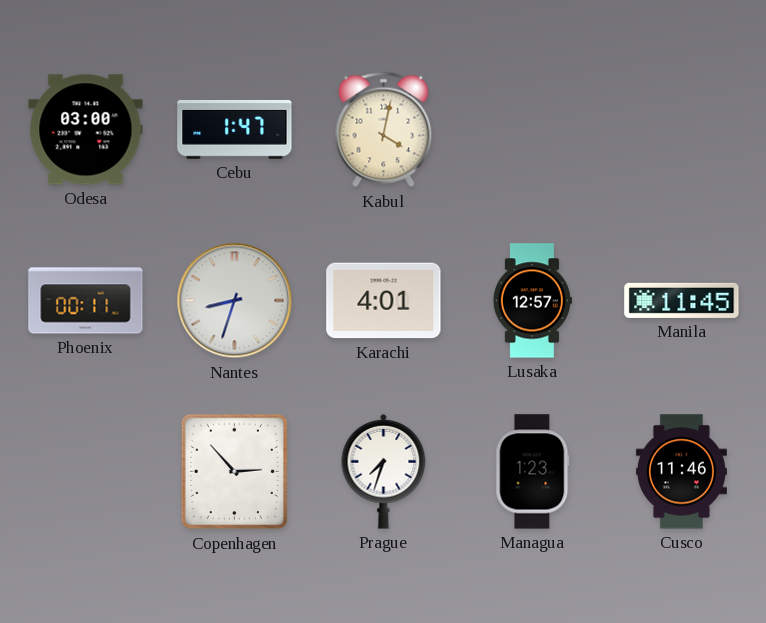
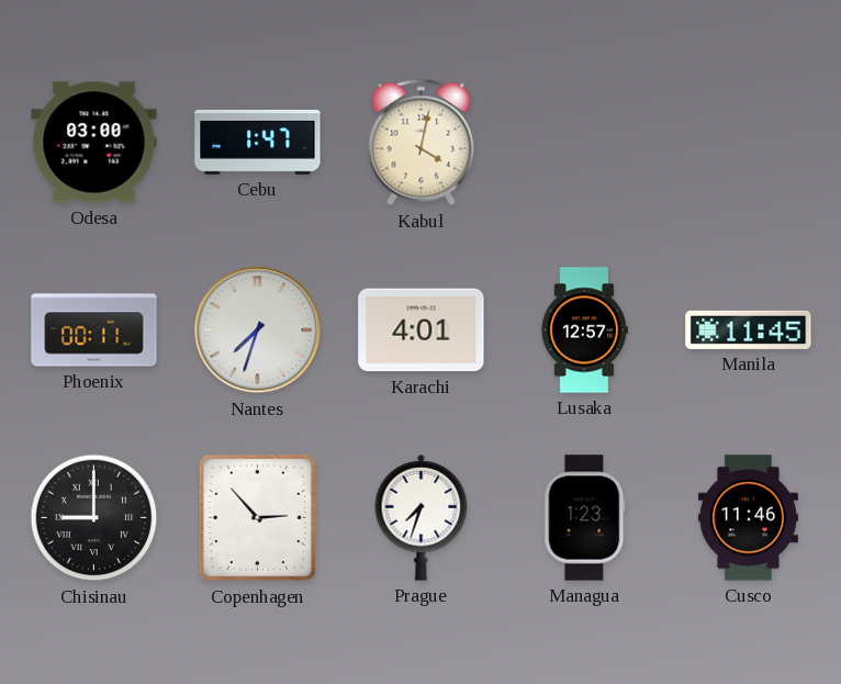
Nantes: 8:33 -> 7:33
Chisinau: none -> 9:00
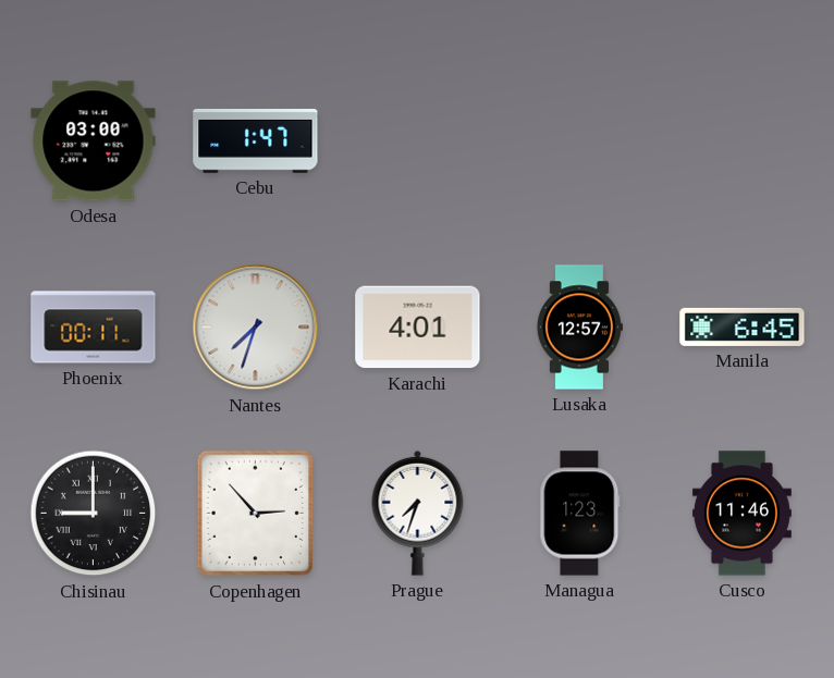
Kabul: 4:02 -> none
Manila: 11:45 -> 6:45
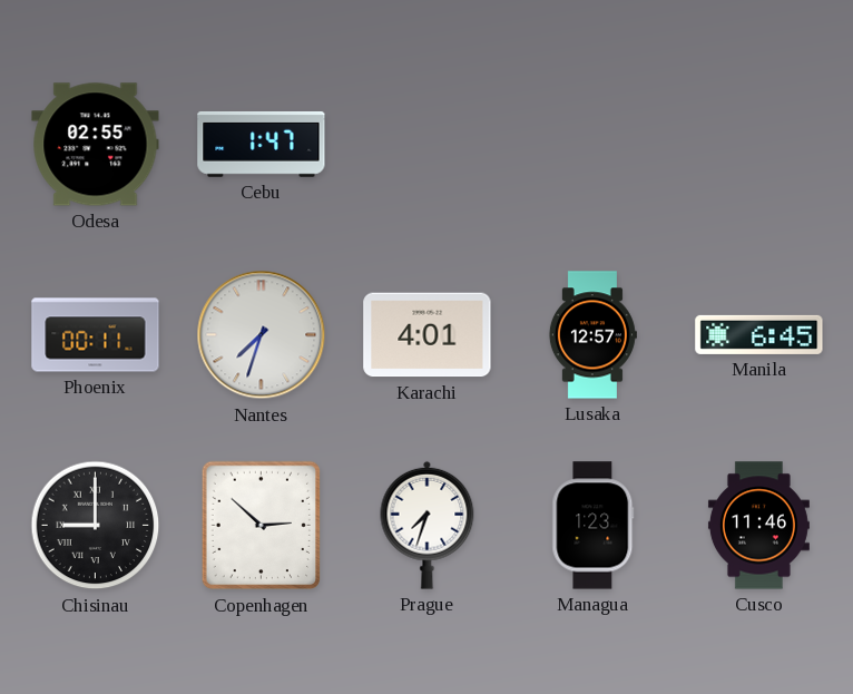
Odesa: 03:00 -> 02:55
Copenhagen: 2:53 -> 2:52
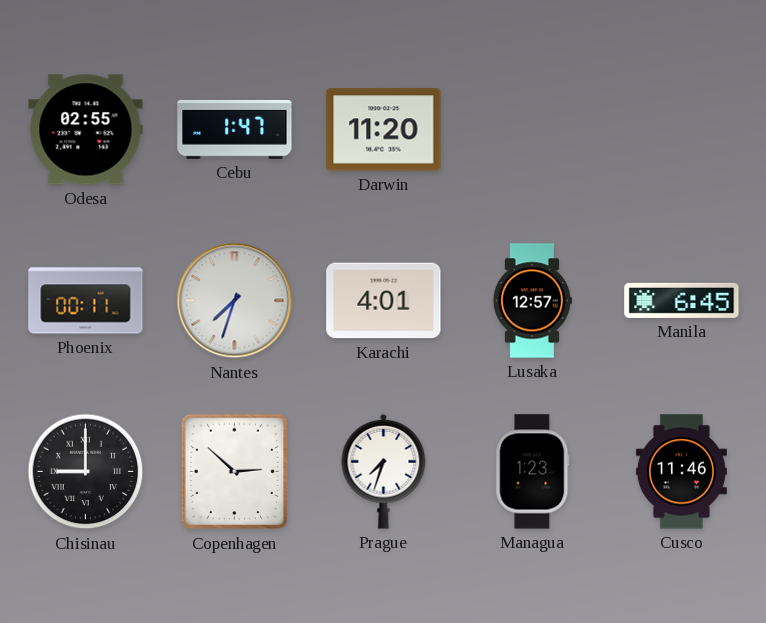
Darwin: none -> 11:20
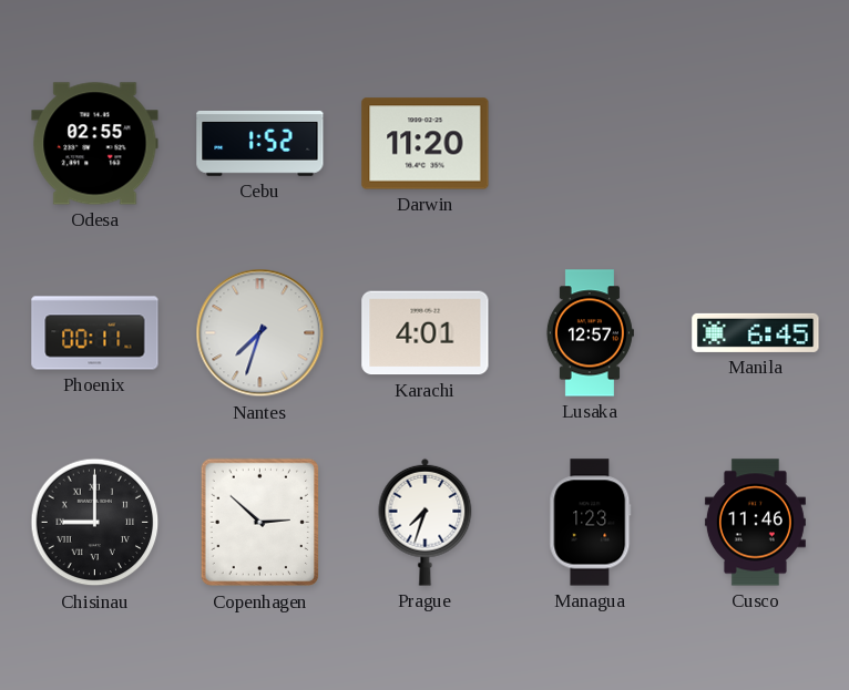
Cebu: 1:47 -> 1:52
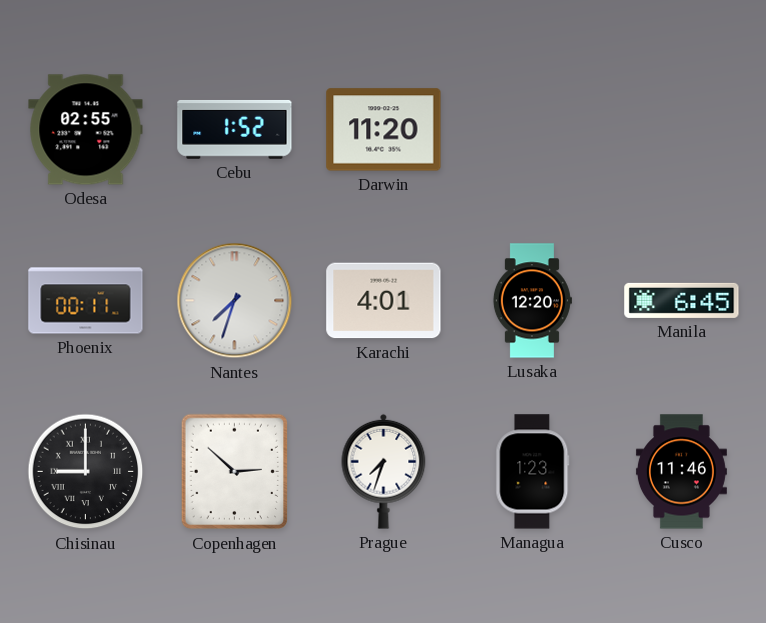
Lusaka: 12:57 -> 12:20
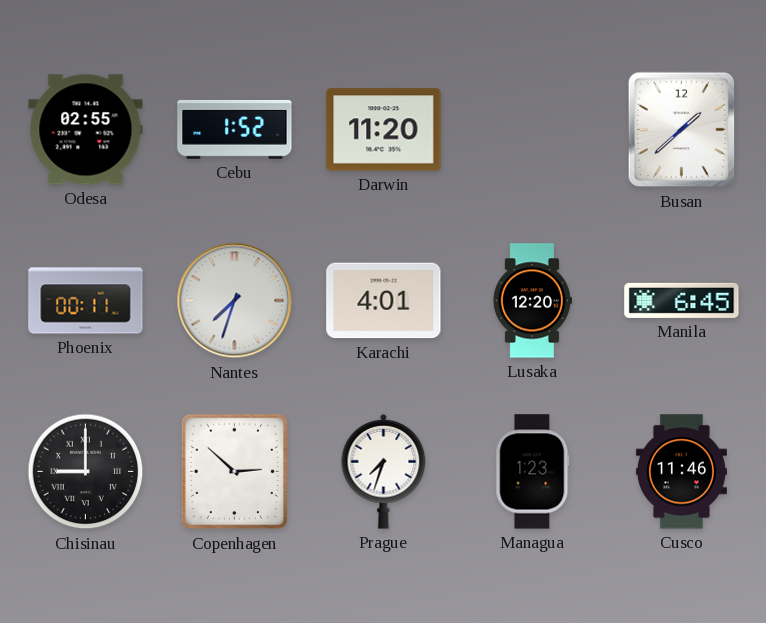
Busan: none -> 1:38
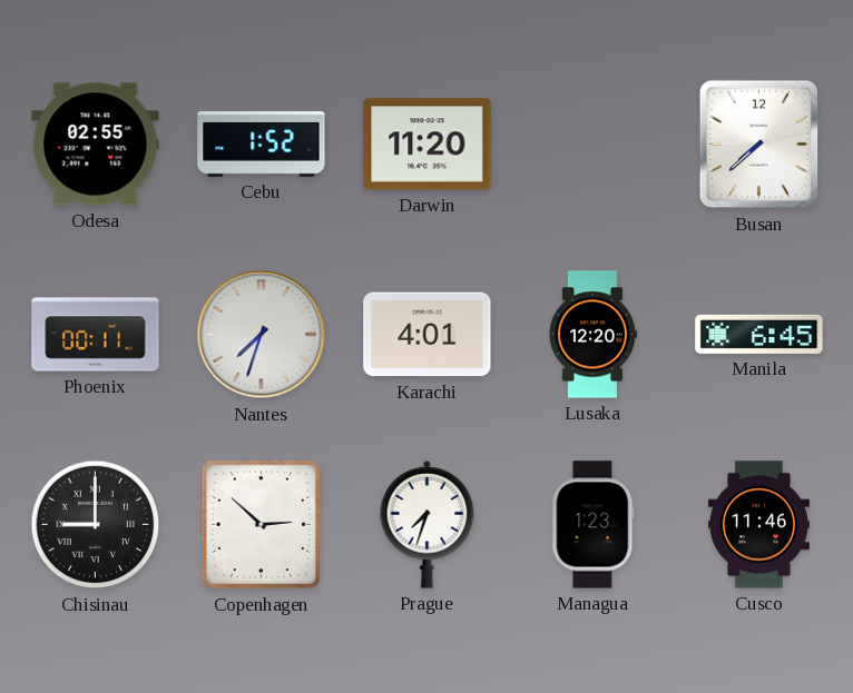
Busan: 1:38 -> 7:38
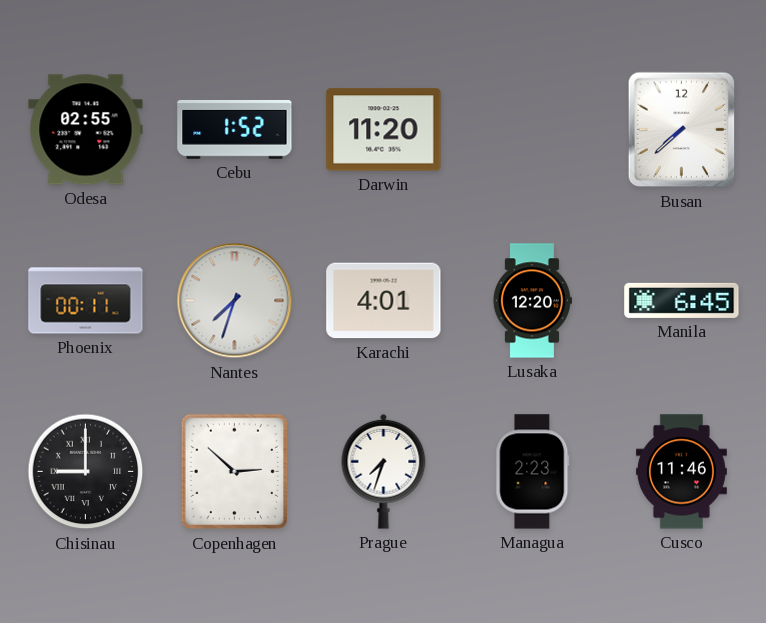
Managua: 1:23 -> 2:23
